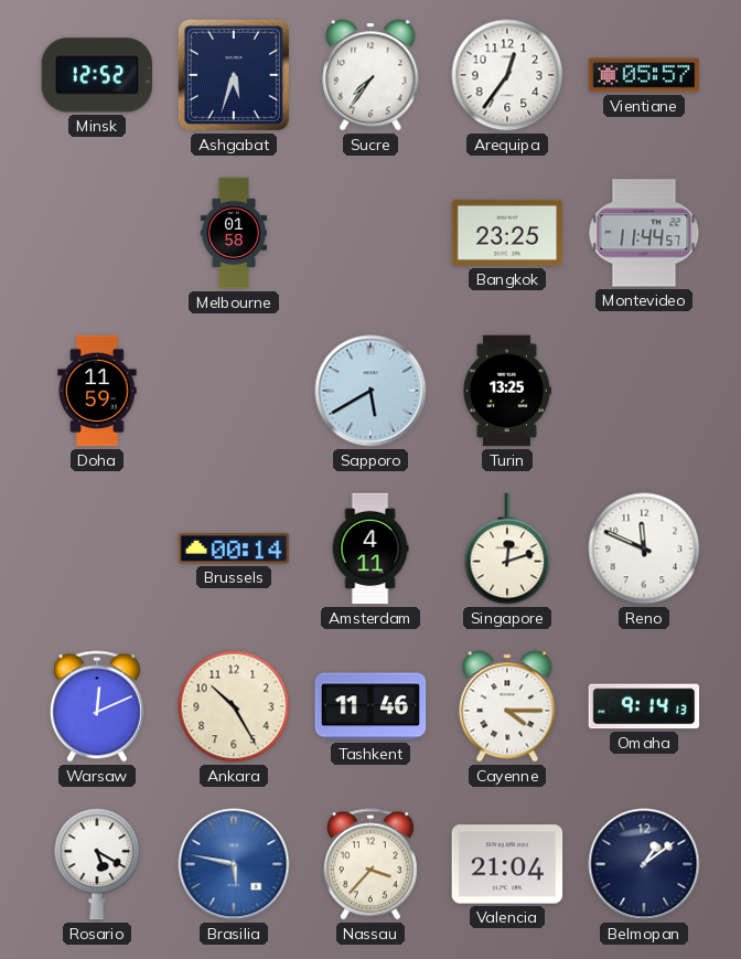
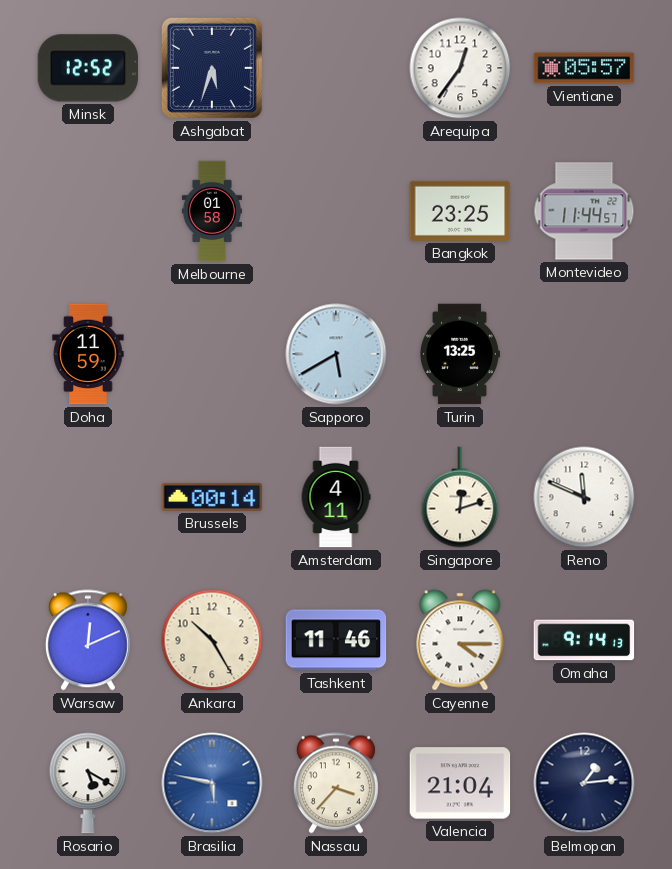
Sucre: 7:36 -> none
Belmopan: 1:09 -> 1:14
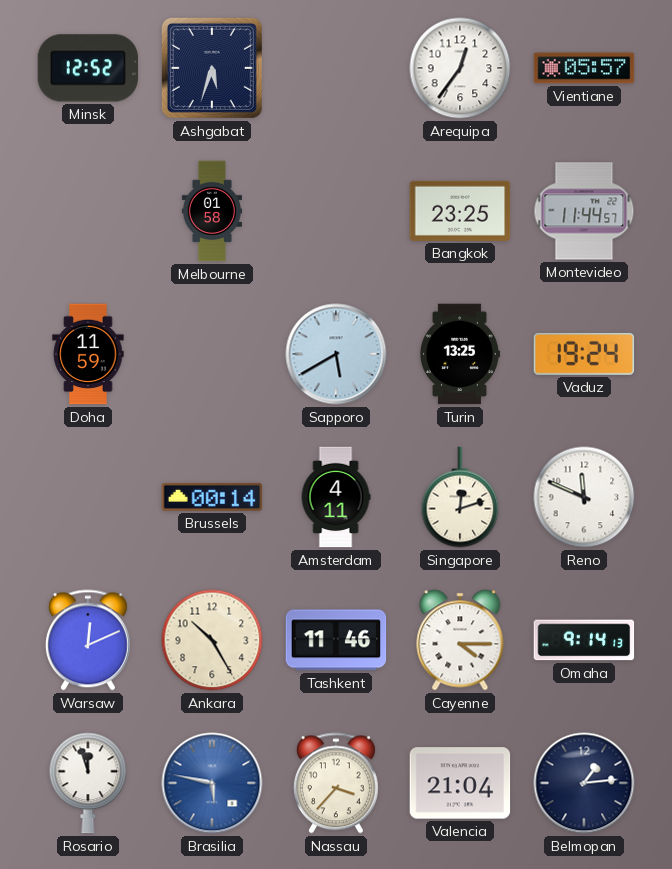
Vaduz: none -> 19:24
Rosario: 5:20 -> 11:57
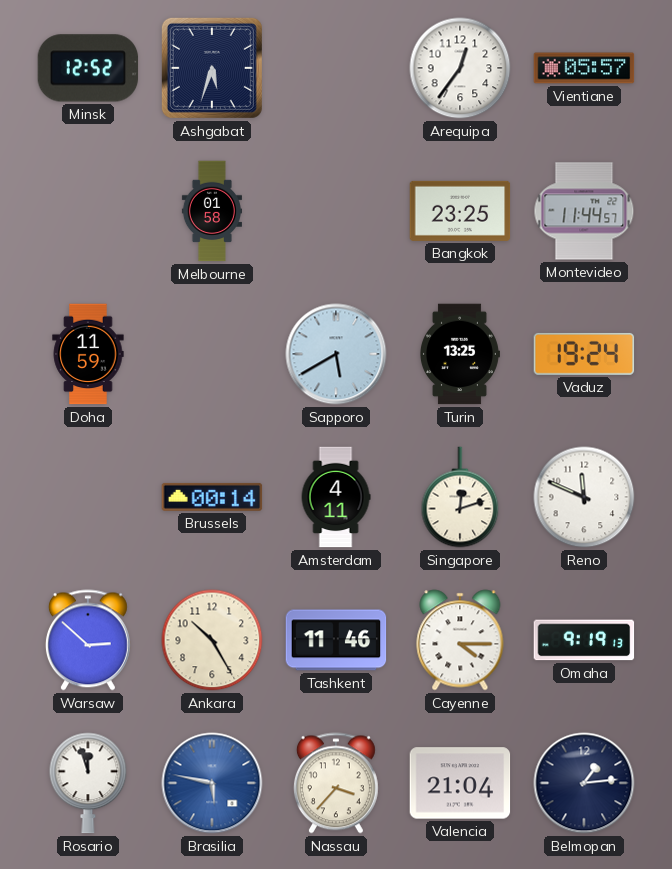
Warsaw: 12:11 -> 2:52
Omaha: 9:14 -> 9:19
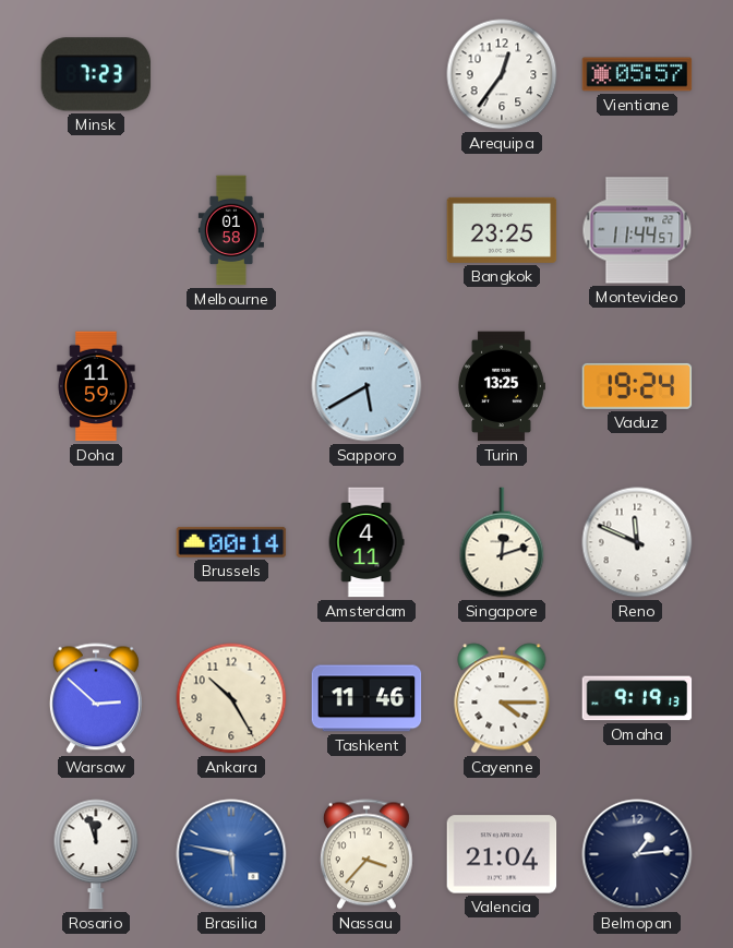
Minsk: 12:52 -> 7:23
Ashgabat: 5:33 -> none
